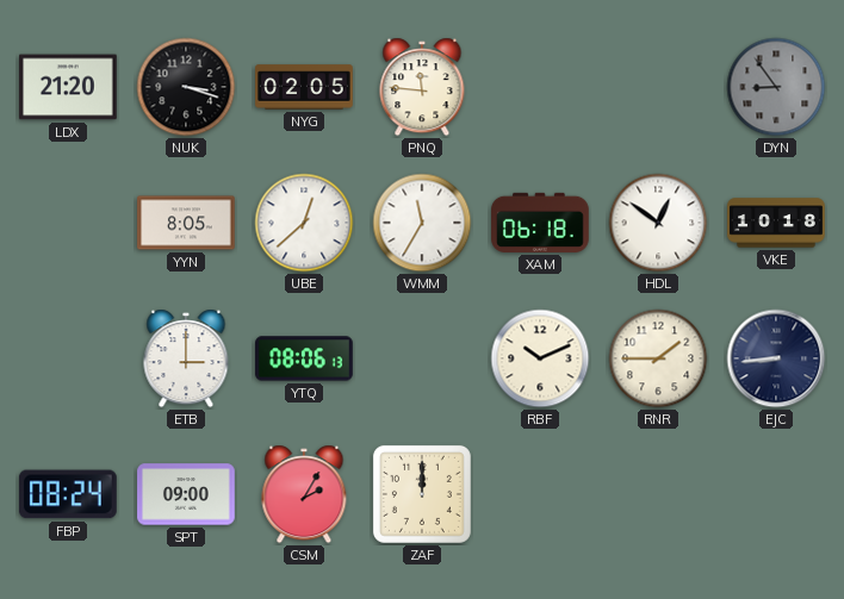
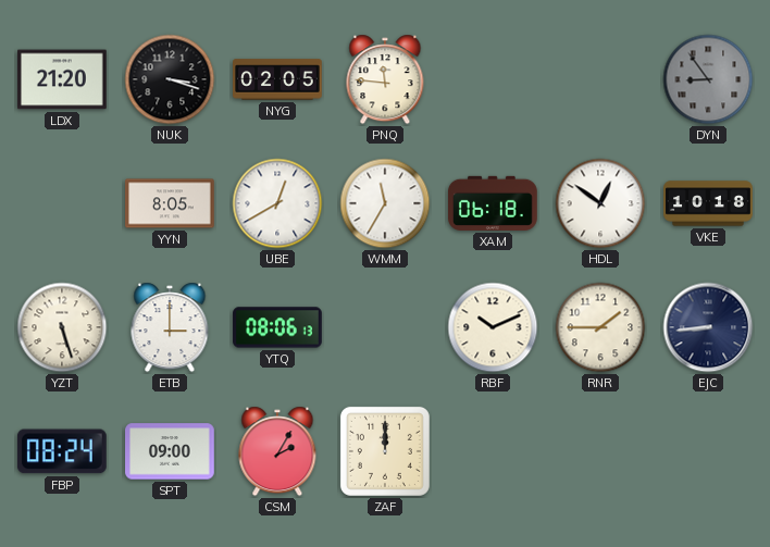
UBE: 12:38 -> 12:40
YZT: none -> 5:27
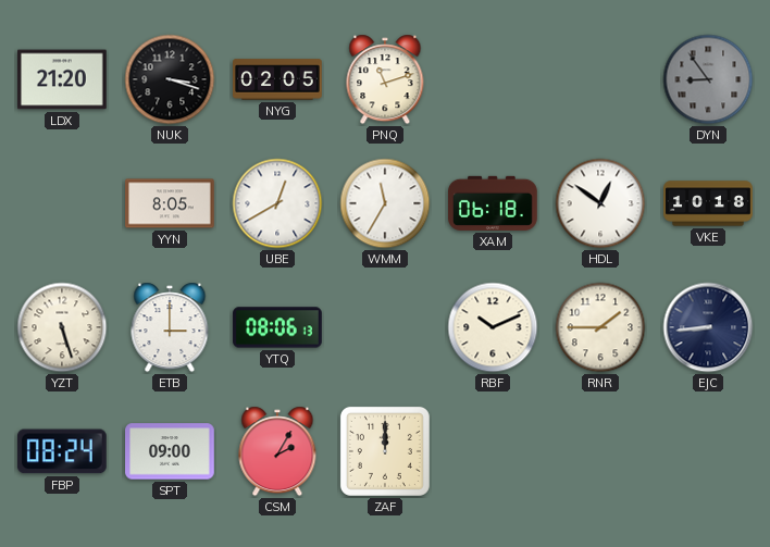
PNQ: 11:46 -> 11:12
